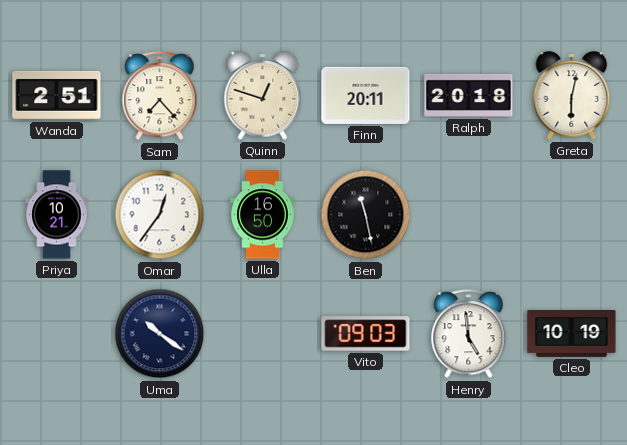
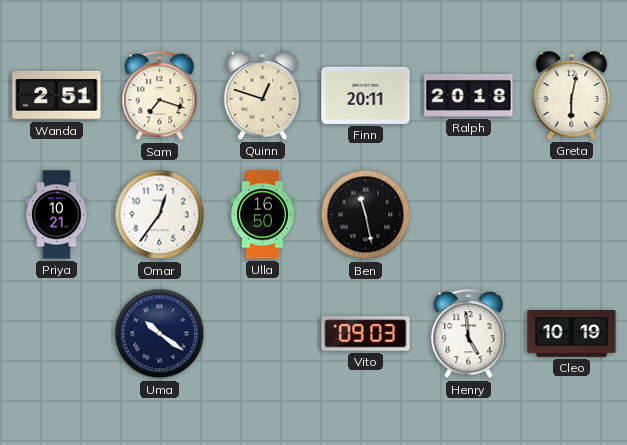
Sam: 7:23 -> 7:18
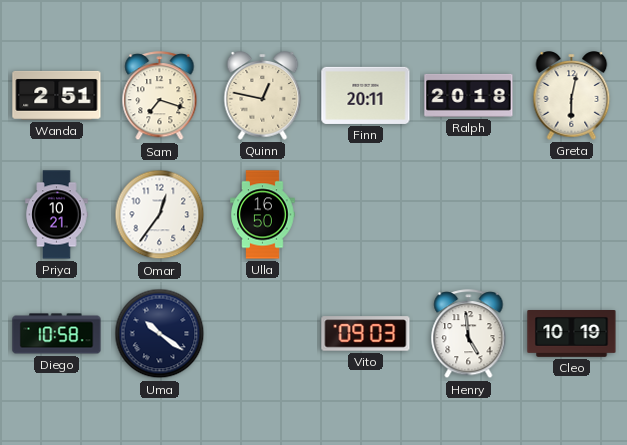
Quinn: 12:48 -> 12:47
Ben: 11:28 -> none
Diego: none -> 10:58
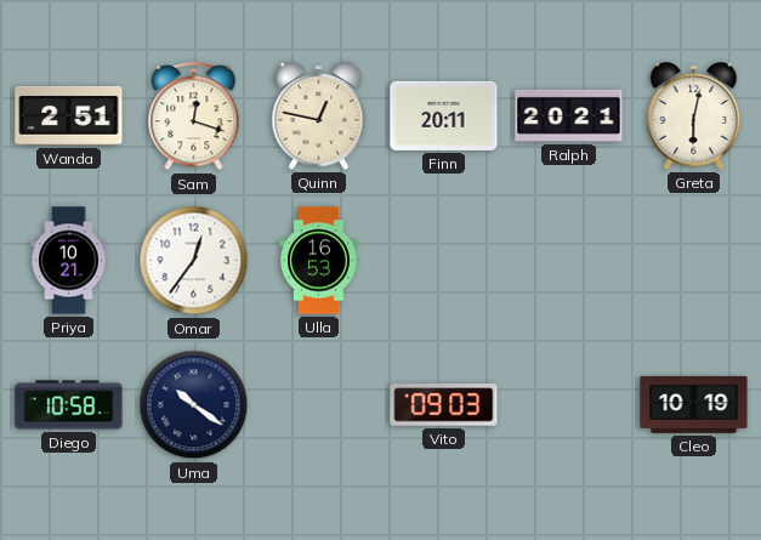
Sam: 7:18 -> 12:18
Ralph: 20:18 -> 20:21
Ulla: 16:50 -> 16:53
Henry: 4:59 -> none
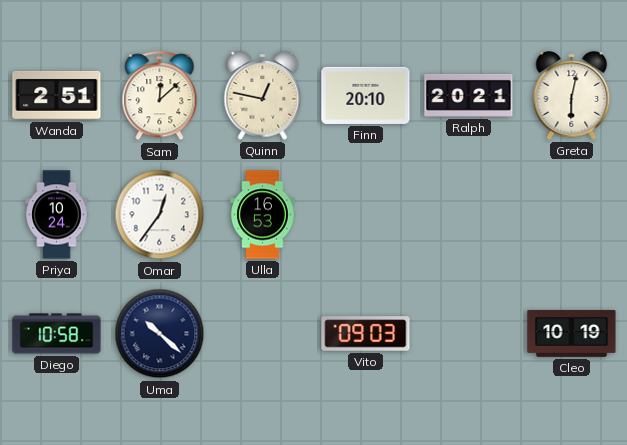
Sam: 12:18 -> 12:08
Finn: 20:11 -> 20:10
Priya: 10:21 -> 10:24
Uma: 10:21 -> 10:22
